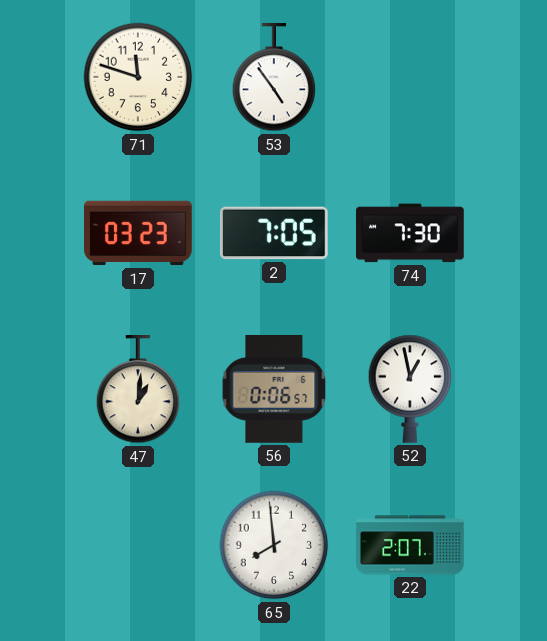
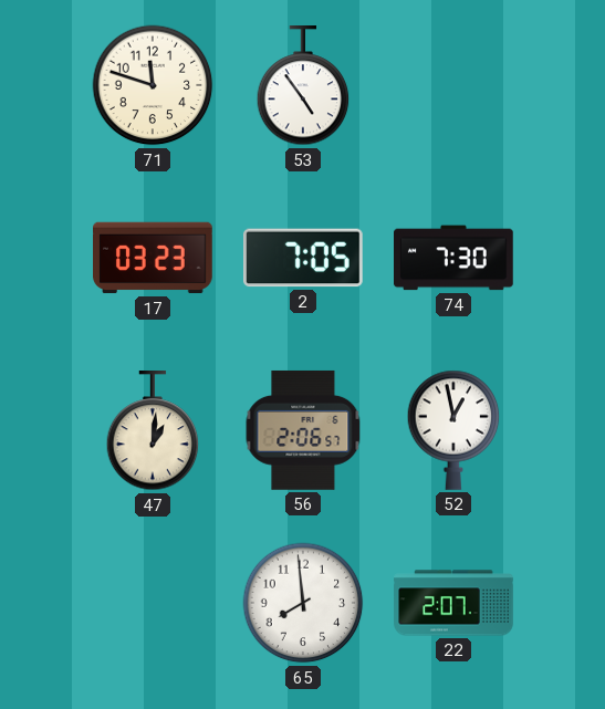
56: 0:06 -> 2:06
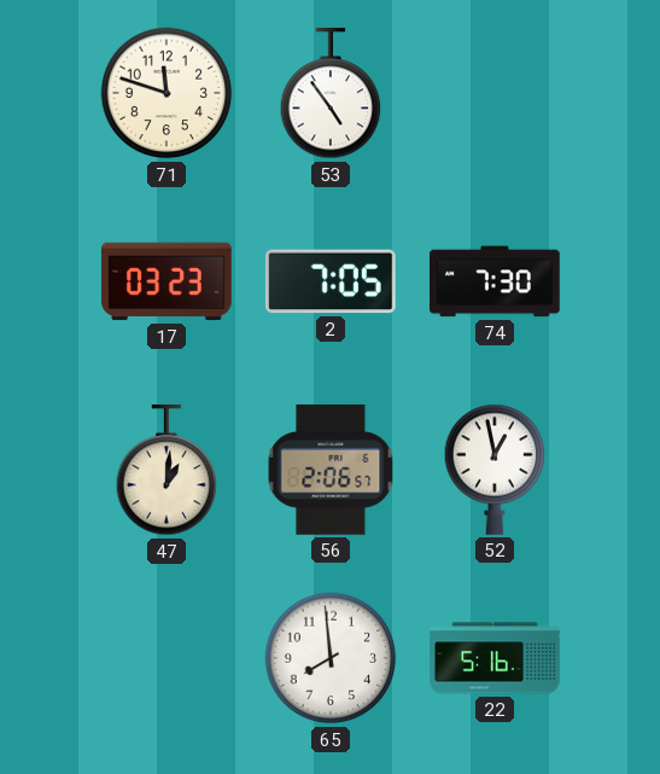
22: 2:07 -> 5:16
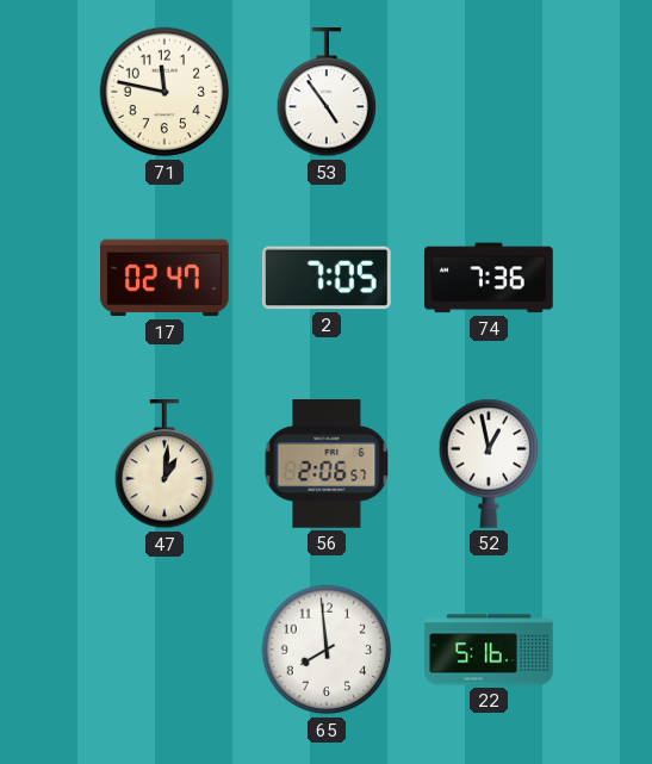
71: 11:48 -> 11:47
17: 03:23 -> 02:47
74: 7:30 -> 7:36
